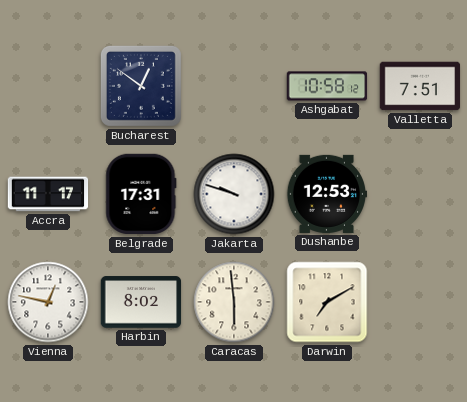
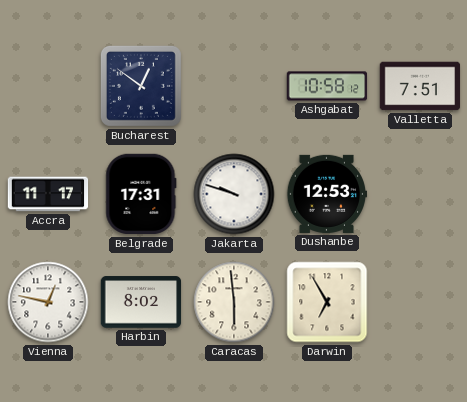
Darwin: 7:10 -> 6:55
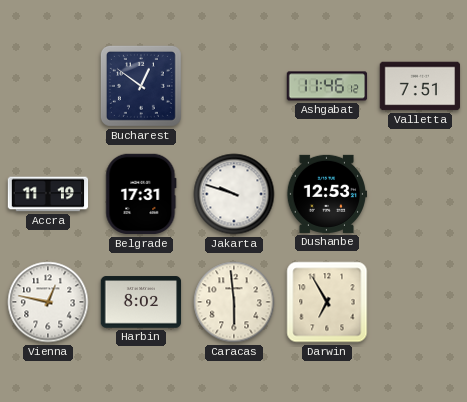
Ashgabat: 10:58 -> 11:46
Accra: 11:17 -> 11:19
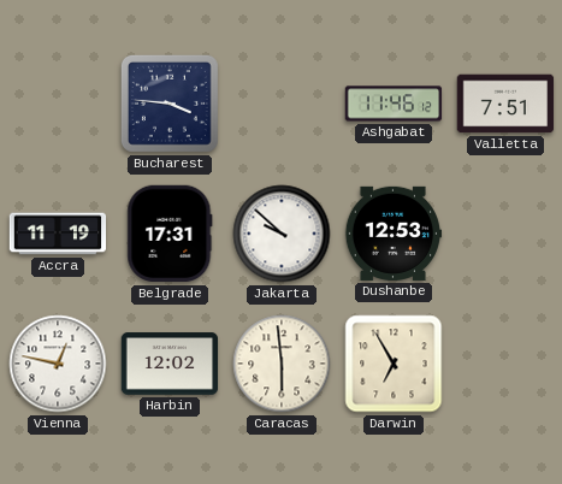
Bucharest: 12:51 -> 3:46
Jakarta: 9:48 -> 9:52
Harbin: 8:02 -> 12:02
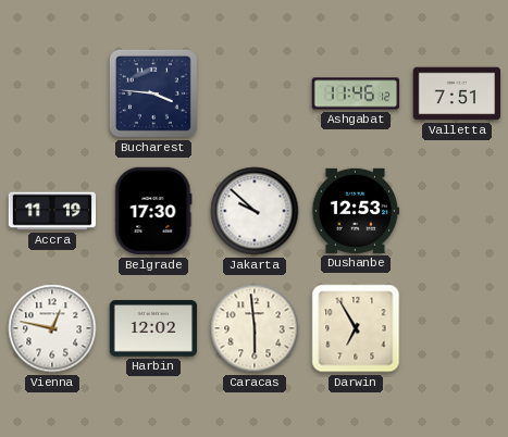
Belgrade: 17:31 -> 17:30
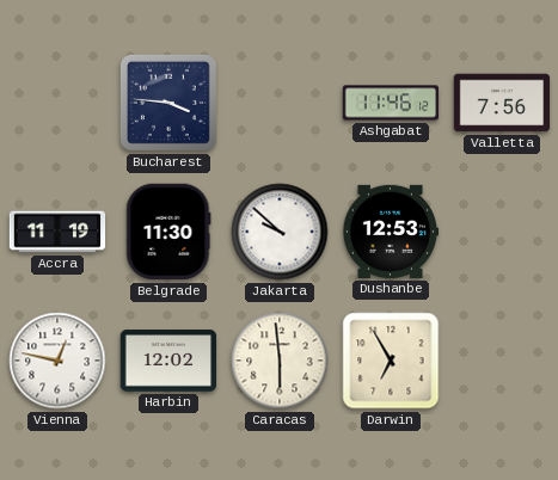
Valletta: 7:51 -> 7:56
Belgrade: 17:30 -> 11:30
